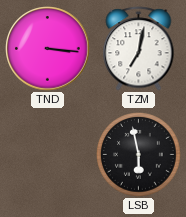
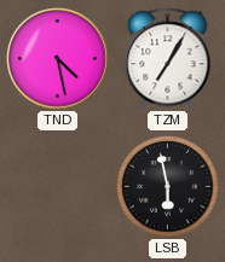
TND: 3:16 -> 4:28
TZM: 7:02 -> 7:05
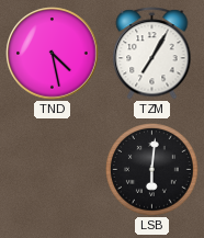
LSB: 5:58 -> 6:01
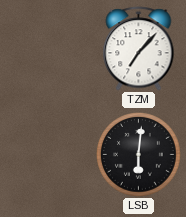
TND: 4:28 -> none
TZM: 7:05 -> 7:07
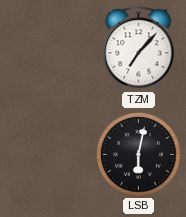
LSB: 6:01 -> 6:02
